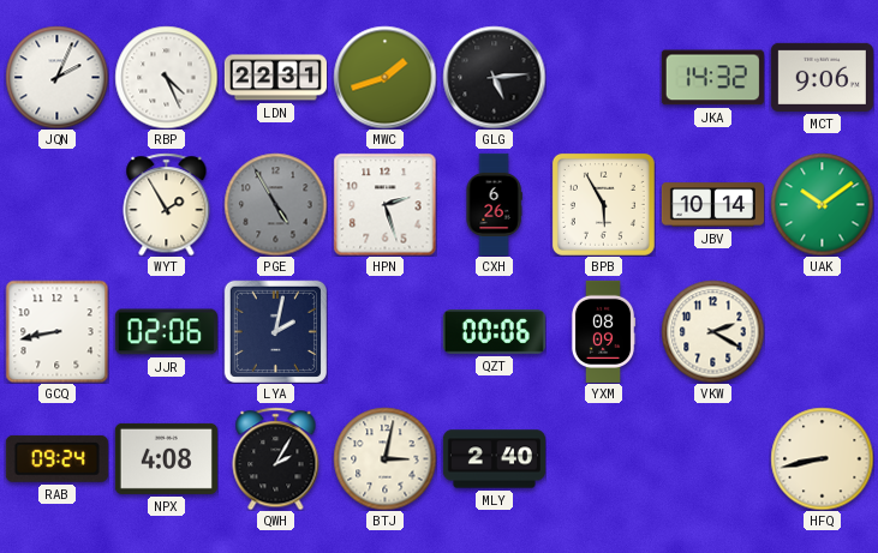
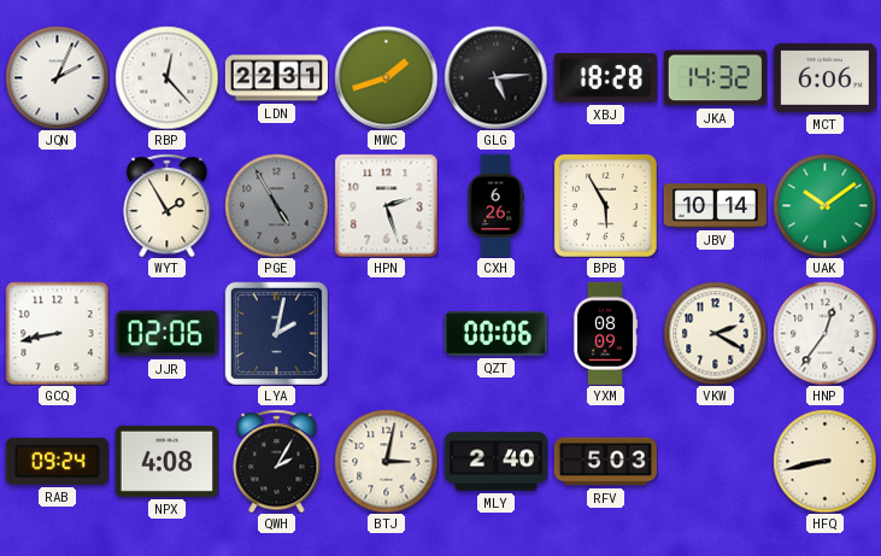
RBP: 4:26 -> 12:23
XBJ: none -> 18:28
MCT: 9:06 -> 6:06
HNP: none -> 12:36
RFV: none -> 5:03
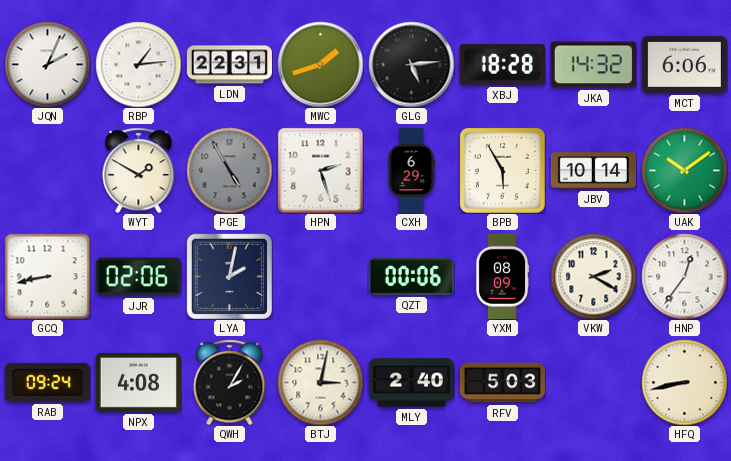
RBP: 12:23 -> 1:14
WYT: 1:55 -> 1:50
CXH: 6:26 -> 6:29
